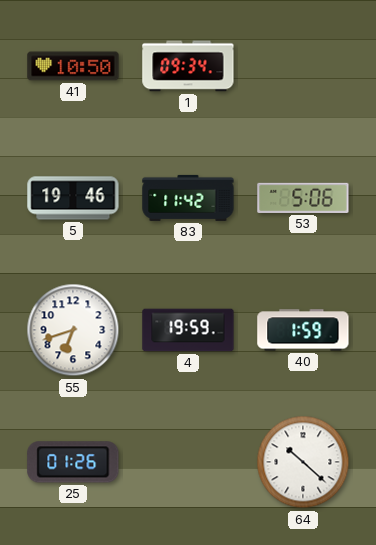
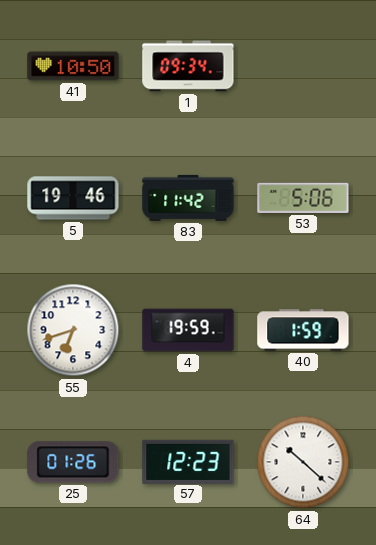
57: none -> 12:23
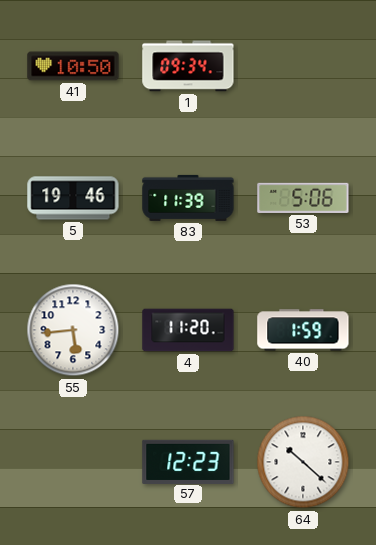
83: 11:42 -> 11:39
55: 6:42 -> 5:44
4: 19:59 -> 11:20
25: 01:26 -> none
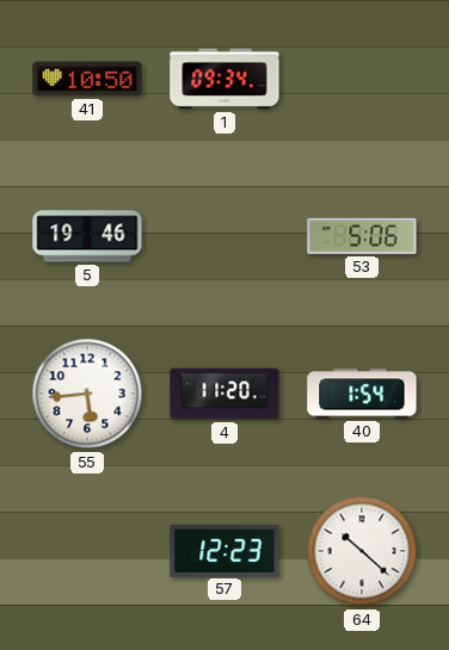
83: 11:39 -> none
40: 1:59 -> 1:54
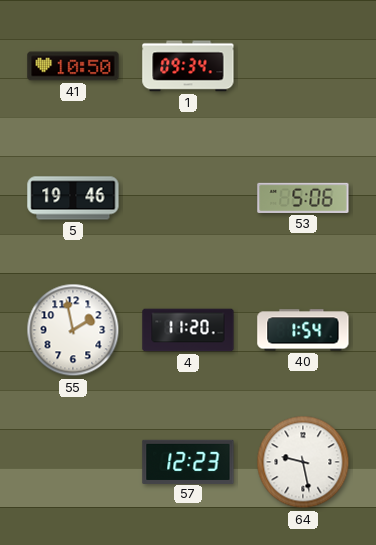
55: 5:44 -> 1:58
64: 10:22 -> 9:28
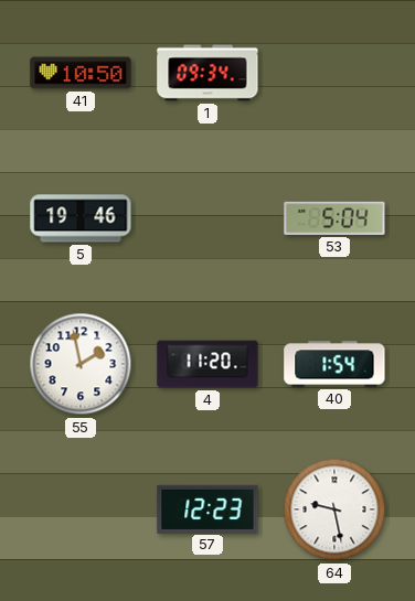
53: 5:06 -> 5:04
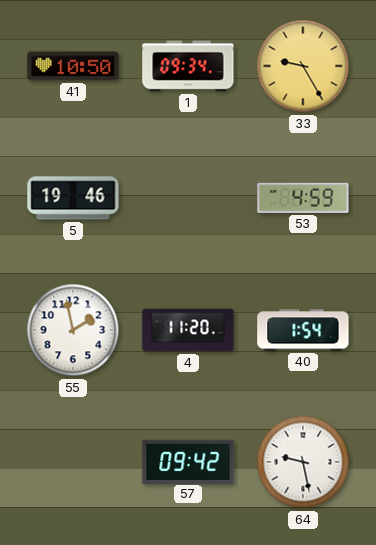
33: none -> 9:25
53: 5:04 -> 4:59
57: 12:23 -> 09:42
